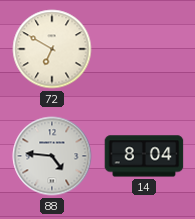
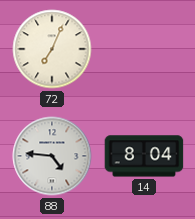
72: 6:50 -> 7:04
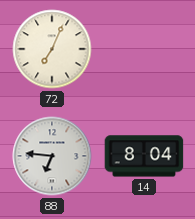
88: 4:46 -> 6:46
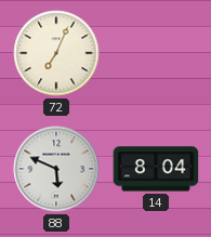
88: 6:46 -> 5:49
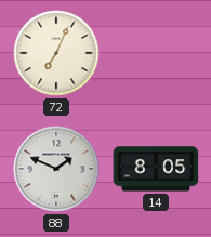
88: 5:49 -> 1:49
14: 8:04 -> 8:05
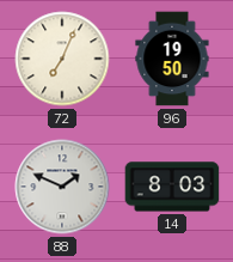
96: none -> 19:50
14: 8:05 -> 8:03
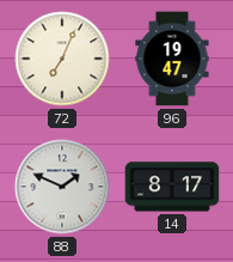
96: 19:50 -> 19:47
14: 8:03 -> 8:17
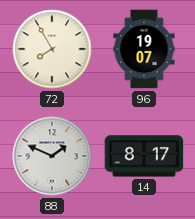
72: 7:04 -> 7:55
96: 19:47 -> 19:07
